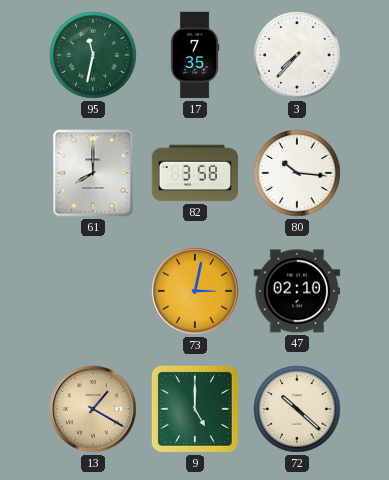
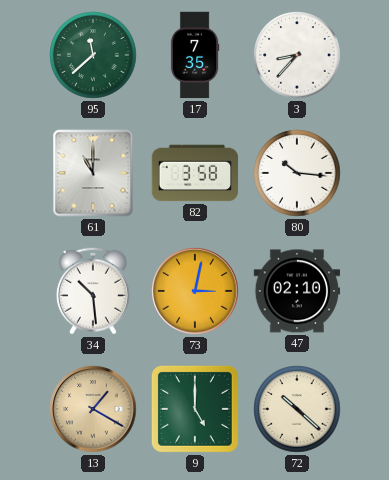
95: 11:32 -> 11:38
3: 7:37 -> 8:37
61: 8:00 -> 11:00
34: none -> 10:29
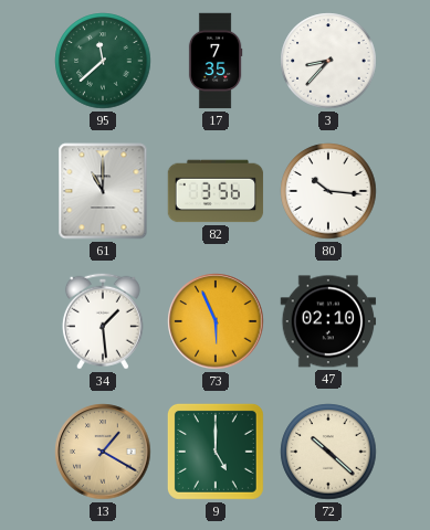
82: 3:58 -> 3:56
34: 10:29 -> 1:29
73: 3:02 -> 5:56
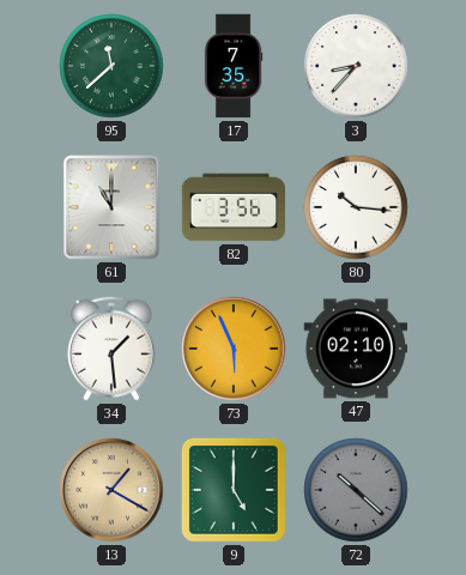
72 dial: cream -> grey
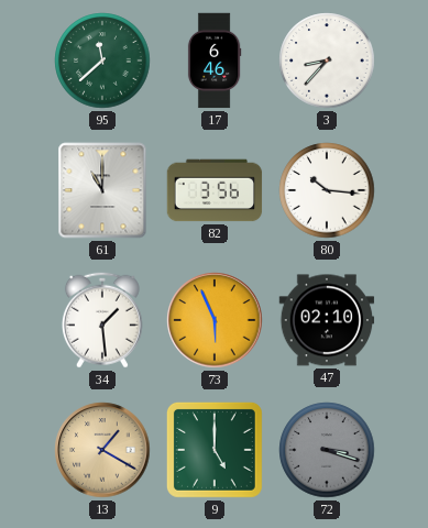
17: 7:35 -> 6:46
72: 10:22 -> 3:18
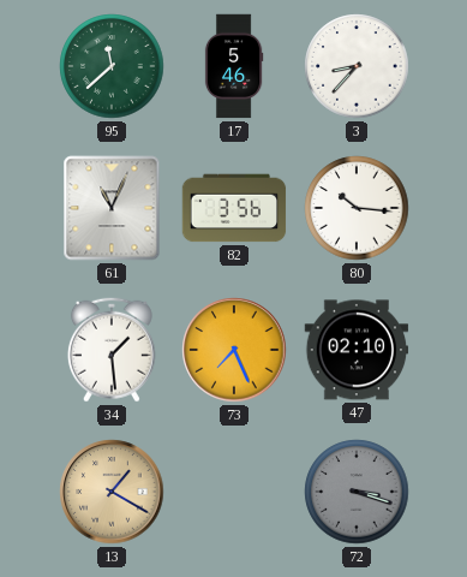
17: 6:46 -> 5:46
61: 11:00 -> 11:04
73: 5:56 -> 7:26
9: 5:00 -> none
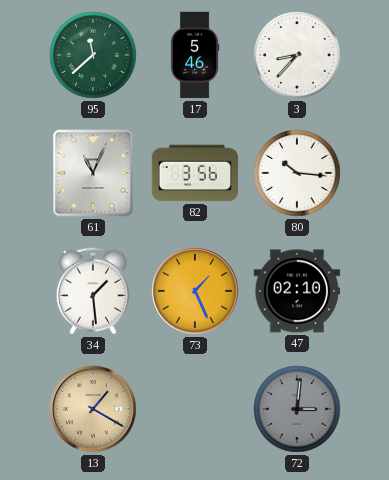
73: 7:26 -> 1:26
72: 3:18 -> 3:01
